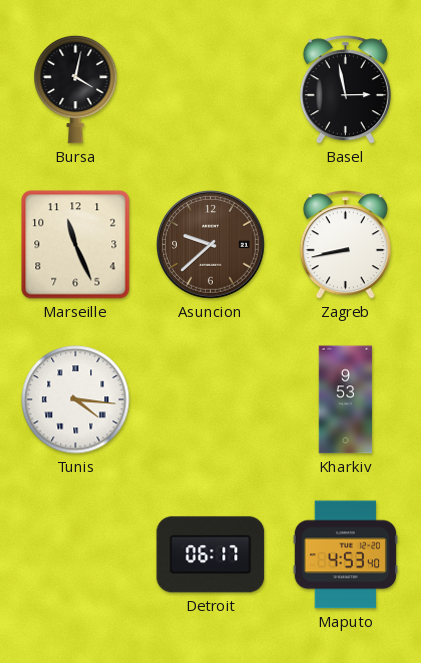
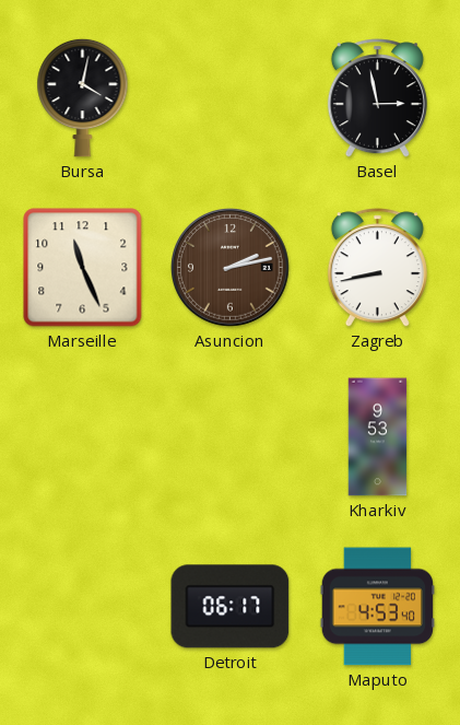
Asuncion: 9:38 -> 2:13
Tunis: 4:16 -> none
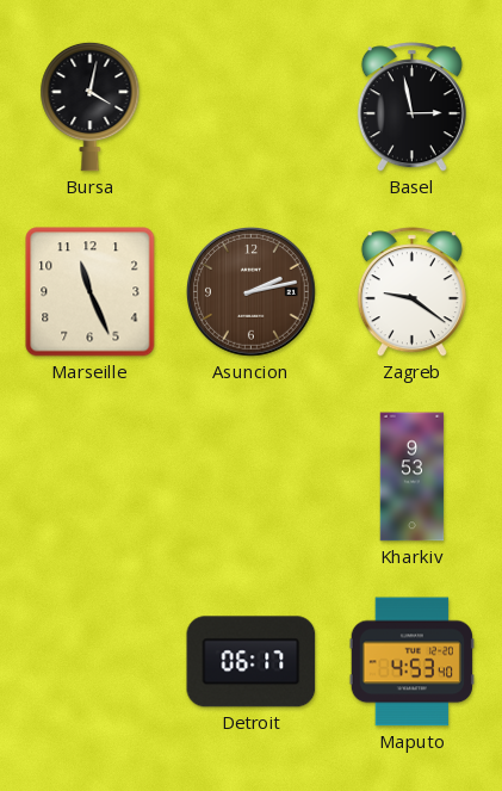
Zagreb: 8:43 -> 9:21
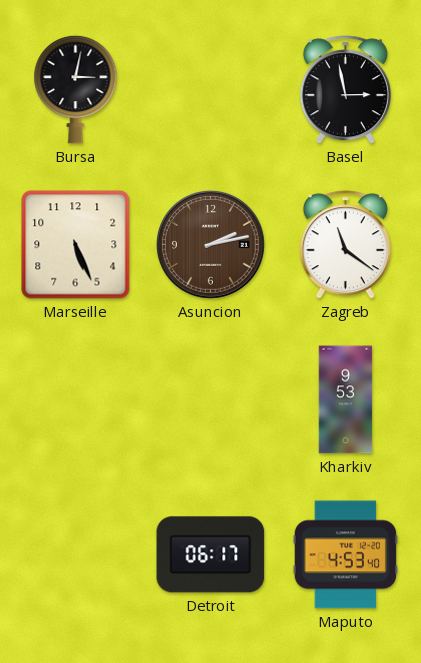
Bursa: 4:02 -> 3:02
Marseille: 11:26 -> 5:26
Zagreb: 9:21 -> 11:21
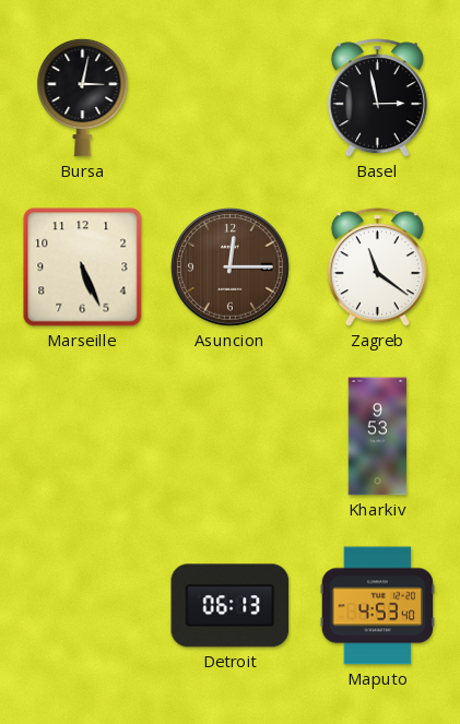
Asuncion: 2:13 -> 12:15
Detroit: 06:17 -> 06:13
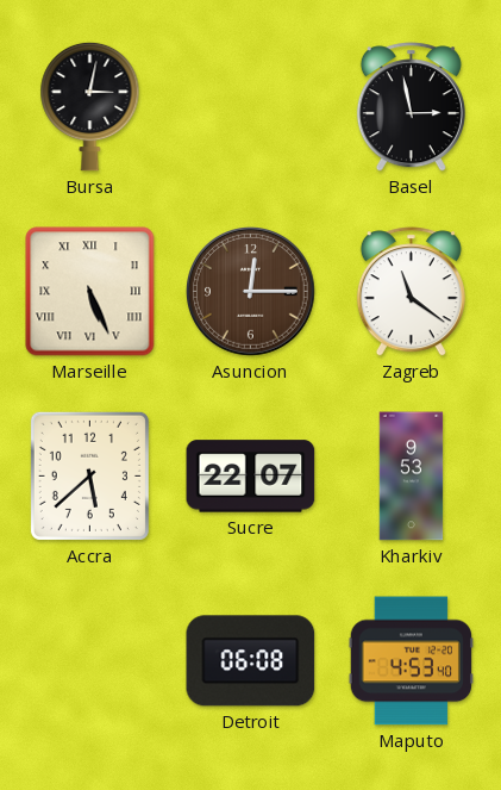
Marseille numerals: Arabic -> Roman
Accra: none -> 5:38
Sucre: none -> 22:07
Detroit: 06:13 -> 06:08
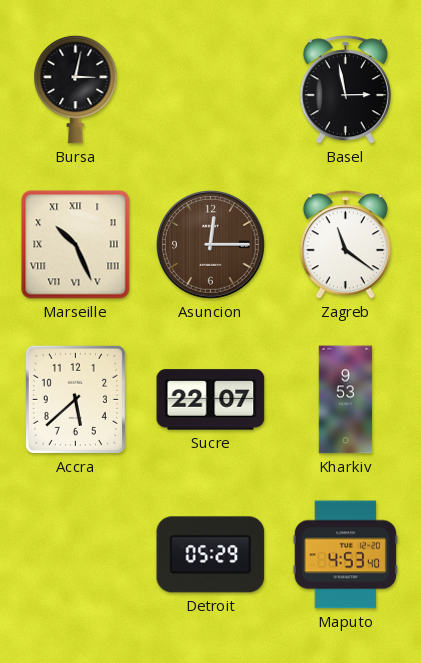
Marseille: 5:26 -> 10:26
Detroit: 06:08 -> 05:29
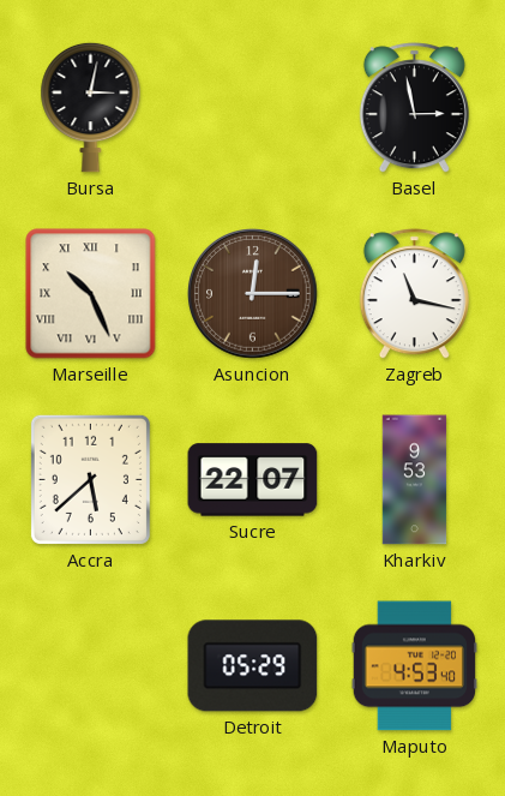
Zagreb: 11:21 -> 11:17
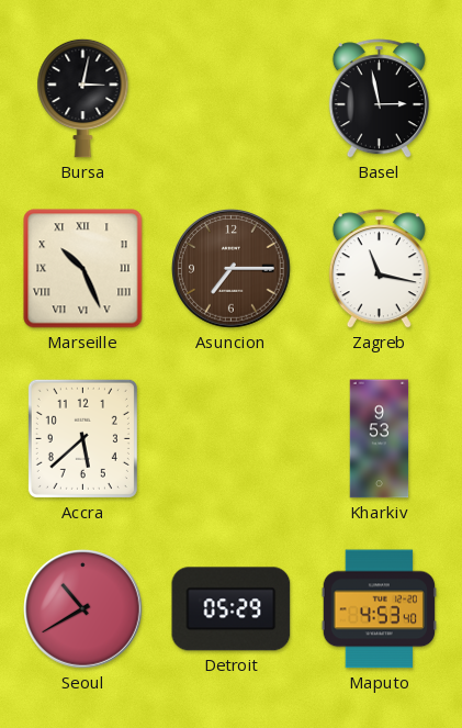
Asuncion: 12:15 -> 7:15
Sucre: 22:07 -> none
Seoul: none -> 10:40
